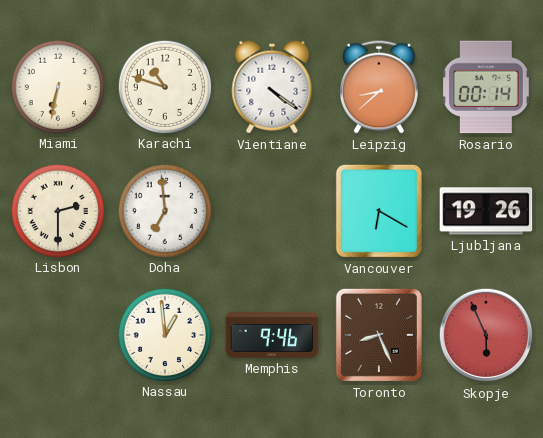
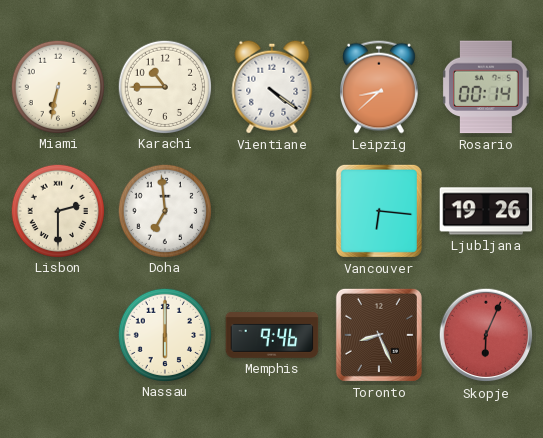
Karachi: 10:48 -> 10:45
Vancouver: 6:20 -> 6:16
Nassau: 12:59 -> 6:00
Skopje: 5:56 -> 6:04
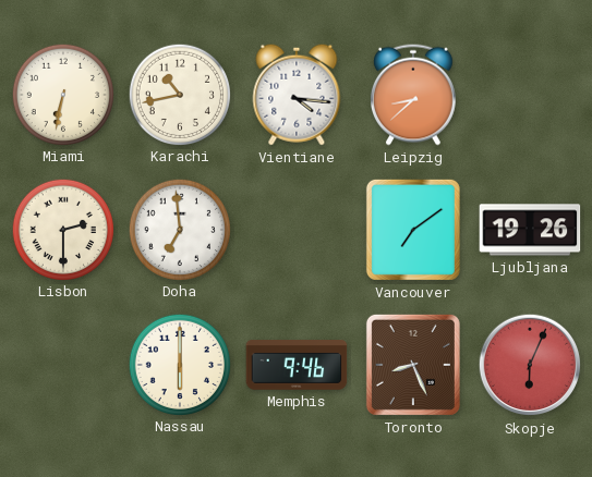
Karachi: 10:45 -> 10:43
Vientiane: 4:21 -> 4:16
Rosario: 00:14 -> none
Vancouver: 6:16 -> 7:09
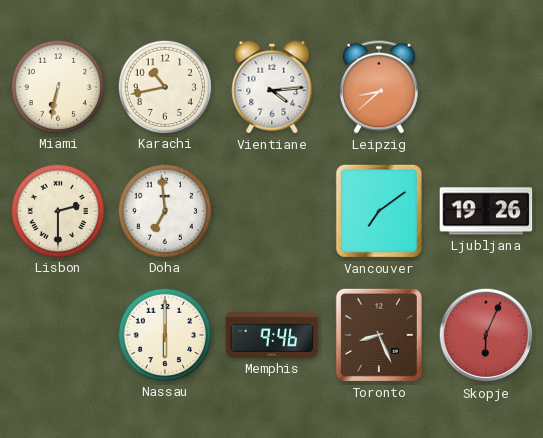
Vientiane: 4:16 -> 4:14
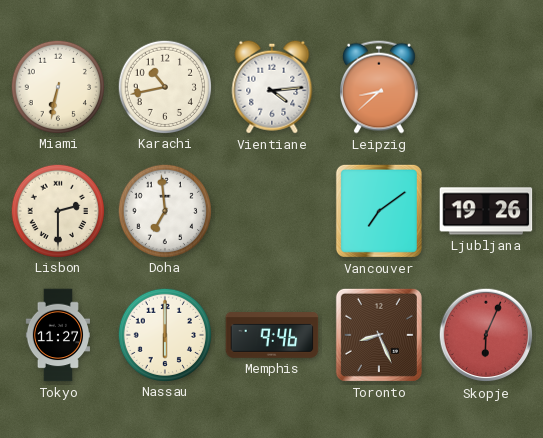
Tokyo: none -> 11:27
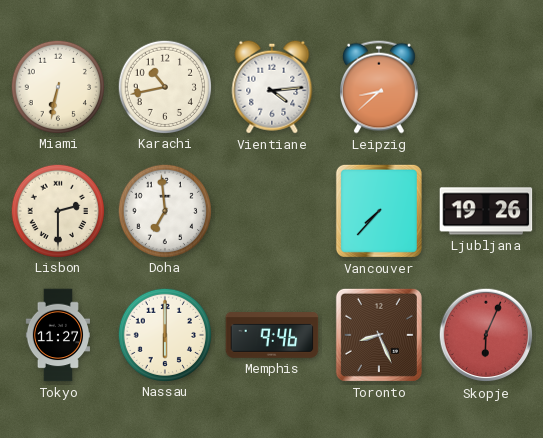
Vancouver: 7:09 -> 7:37
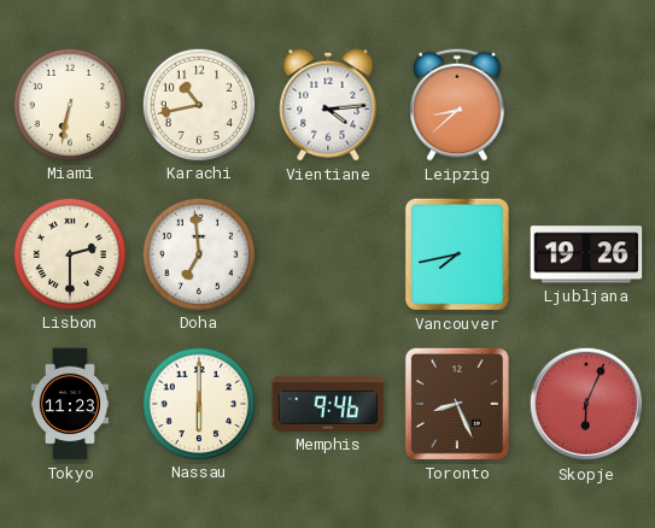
Vancouver: 7:37 -> 7:43
Tokyo: 11:27 -> 11:23
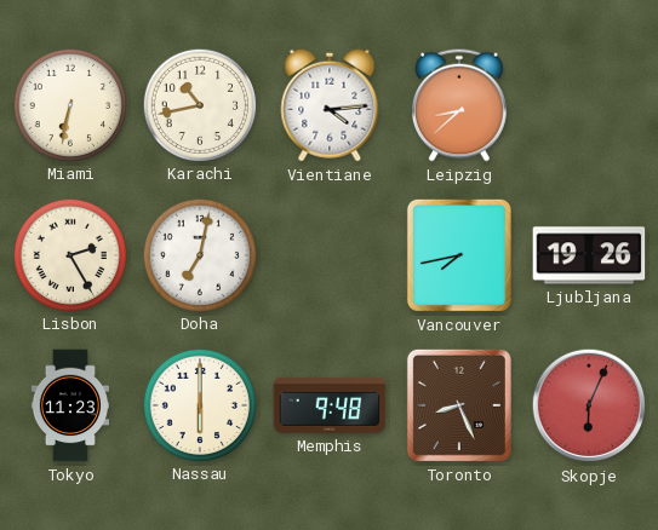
Lisbon: 2:30 -> 2:25
Doha: 6:59 -> 7:02
Memphis: 9:46 -> 9:48
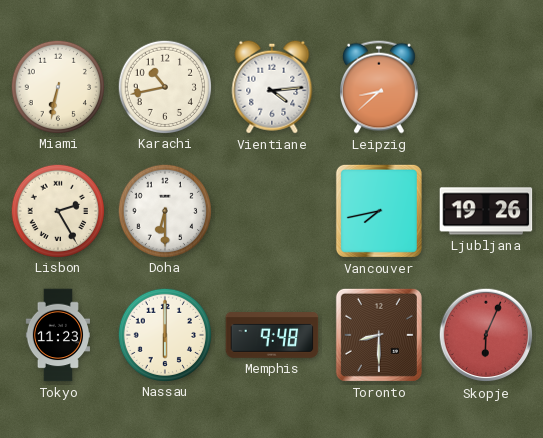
Doha: 7:02 -> 6:30
Toronto: 8:26 -> 8:30
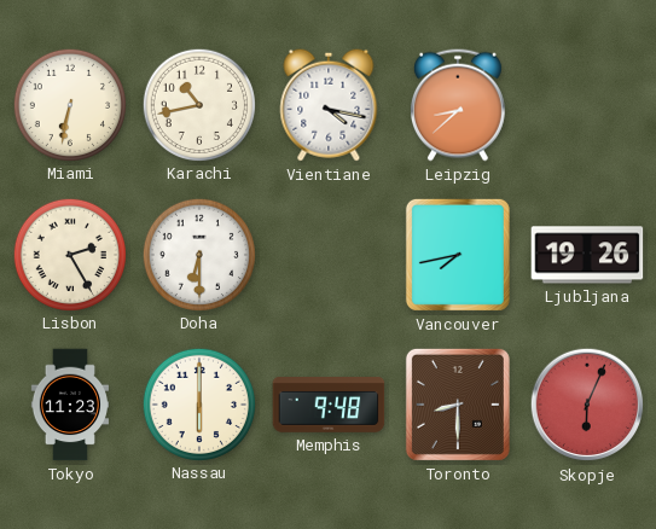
Vientiane: 4:14 -> 4:17
